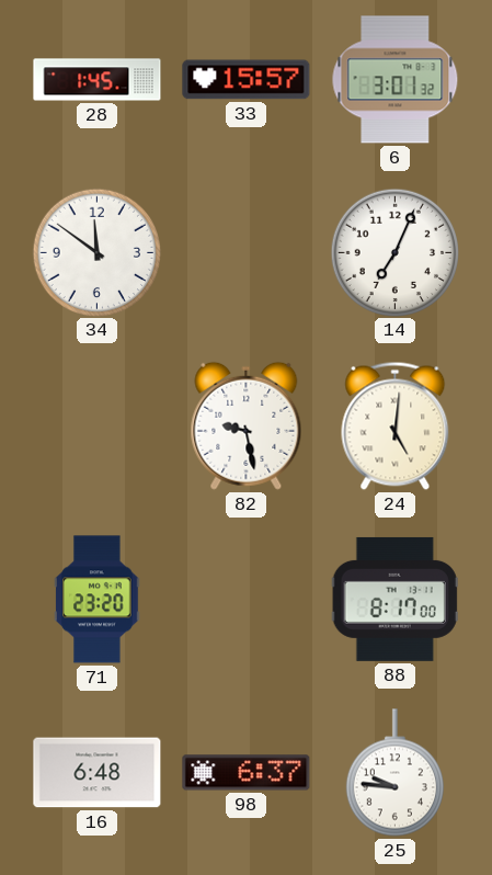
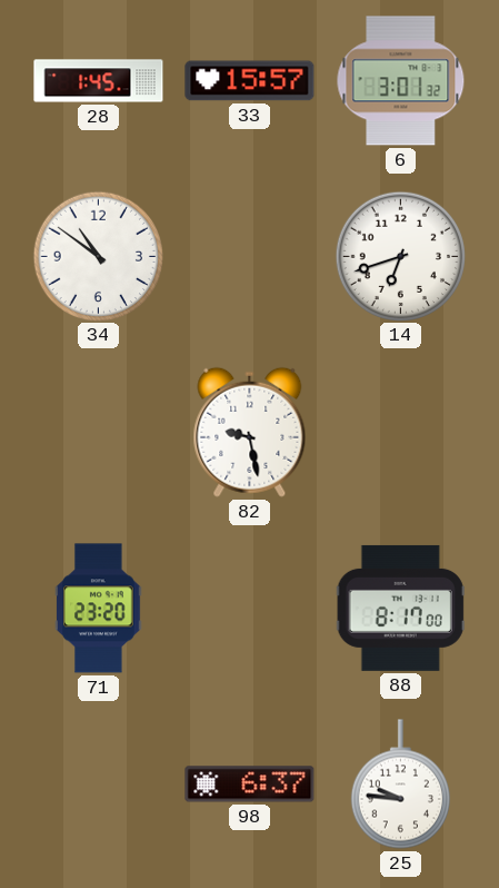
34: 11:51 -> 10:51
14: 7:04 -> 6:42
24: 5:01 -> none
16: 6:48 -> none
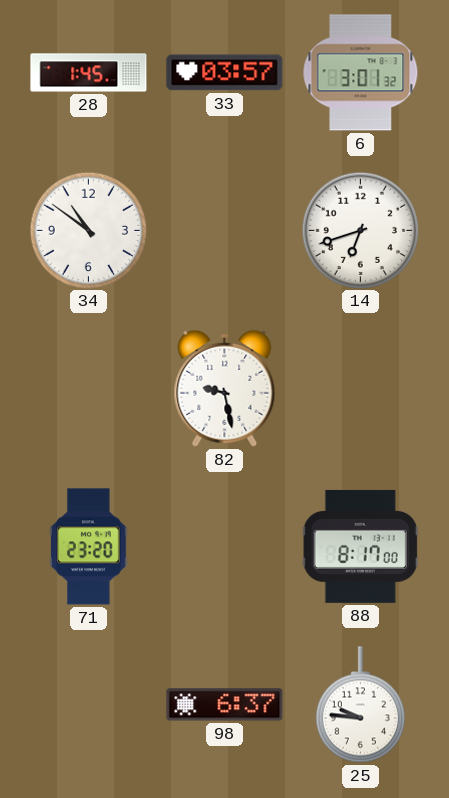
33: 15:57 -> 03:57
